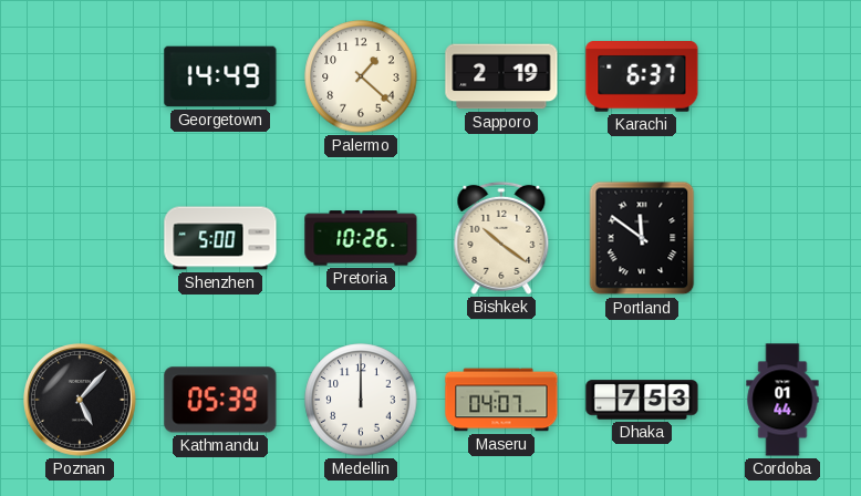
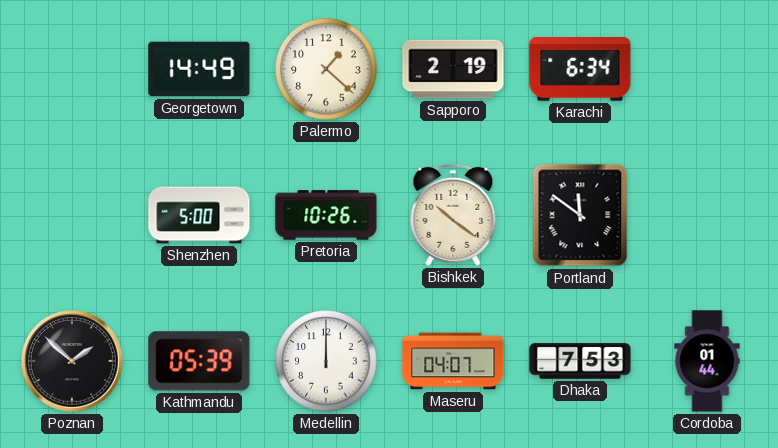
Karachi: 6:37 -> 6:34
Poznan: 5:07 -> 1:52
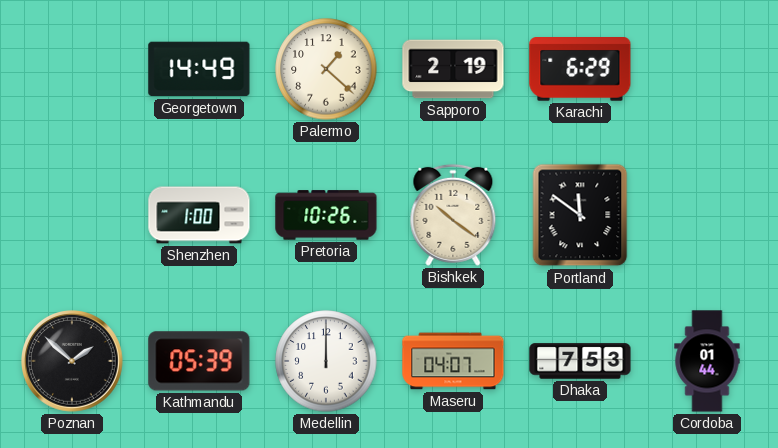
Karachi: 6:34 -> 6:29
Shenzhen: 5:00 -> 1:00
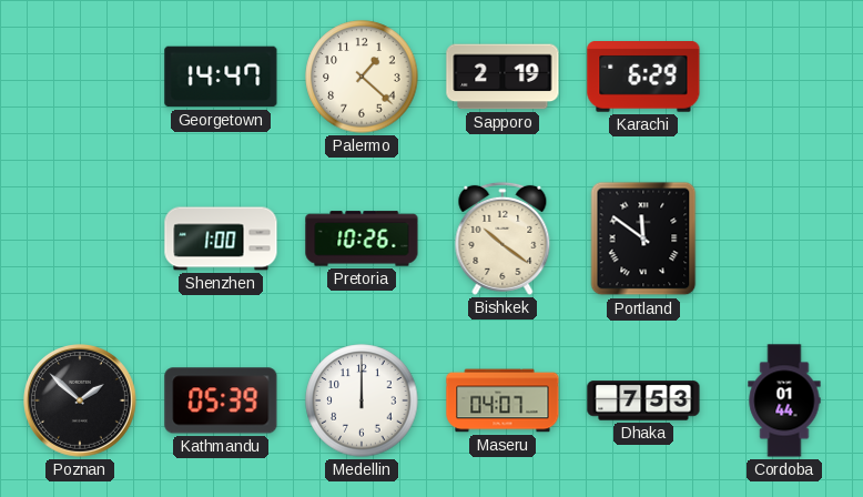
Georgetown: 14:49 -> 14:47
